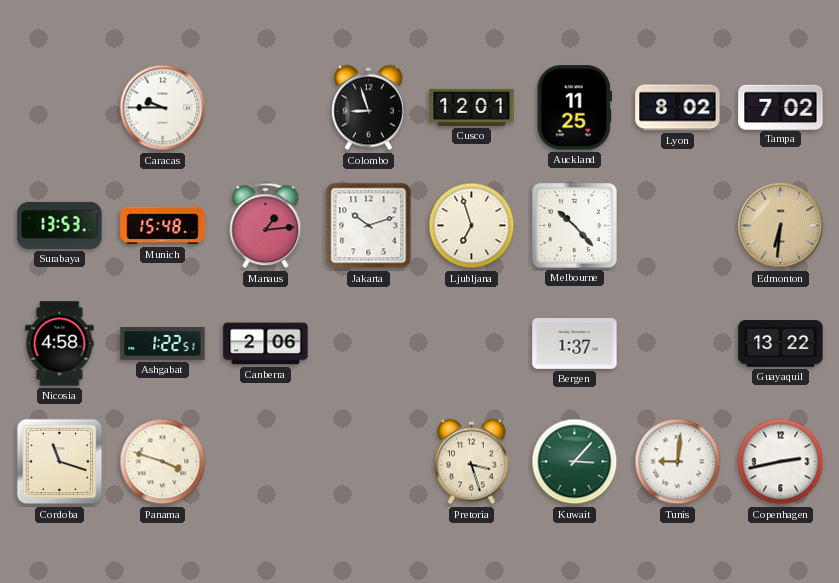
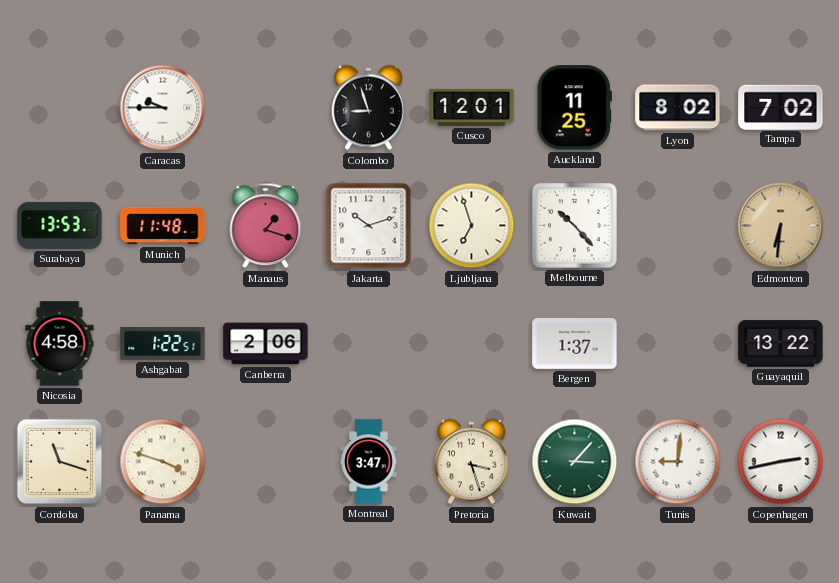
Munich: 15:48 -> 11:48
Manaus: 1:14 -> 1:18
Montreal: none -> 3:47
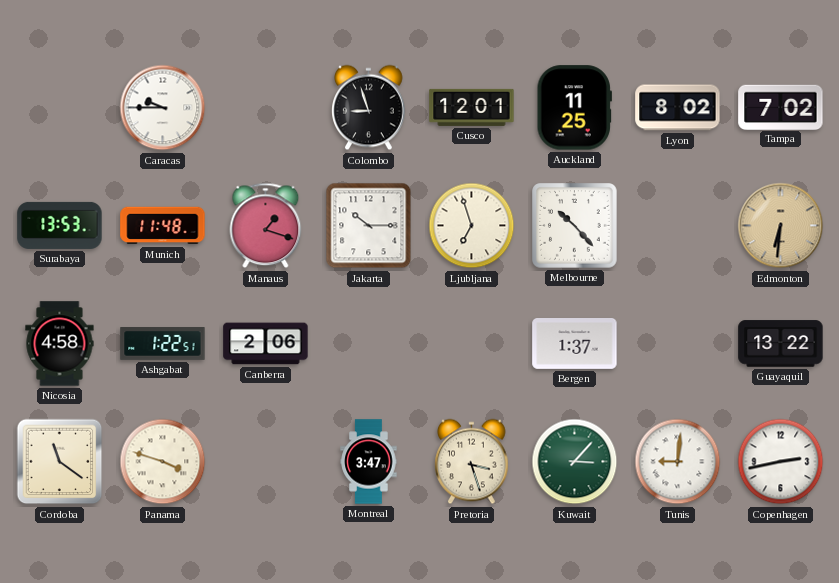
Jakarta: 10:12 -> 10:15
Cordoba: 11:18 -> 11:21
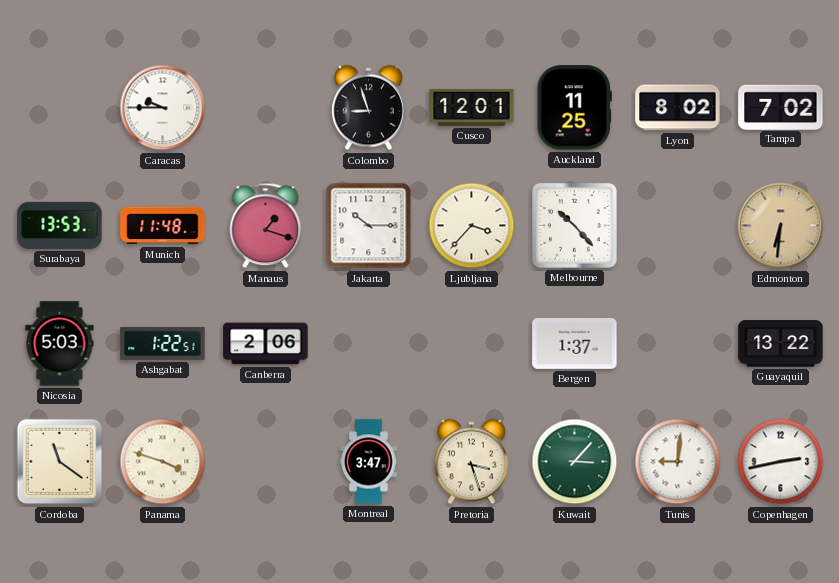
Ljubljana: 6:57 -> 3:37
Nicosia: 4:58 -> 5:03
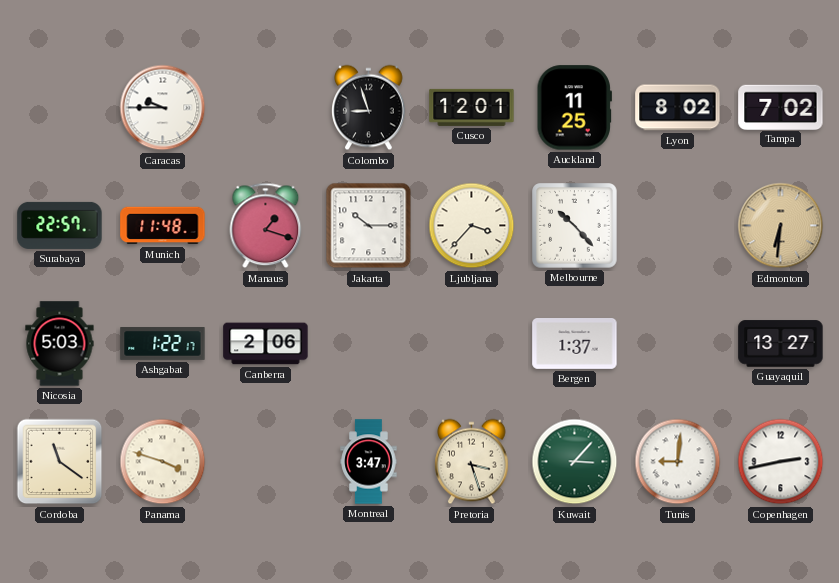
Surabaya: 13:53 -> 22:57
Ashgabat: 1:22:51 -> 1:22:17
Guayaquil: 13:22 -> 13:27
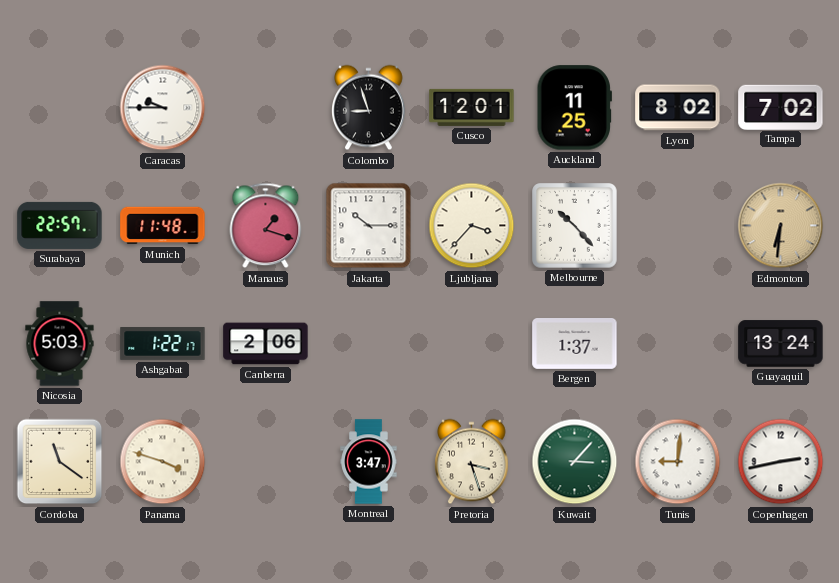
Guayaquil: 13:27 -> 13:24
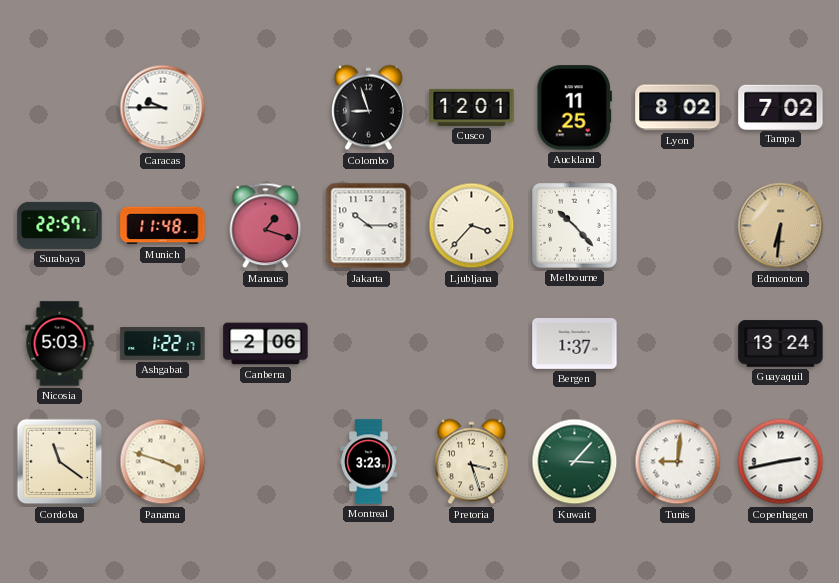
Montreal: 3:47 -> 3:23
